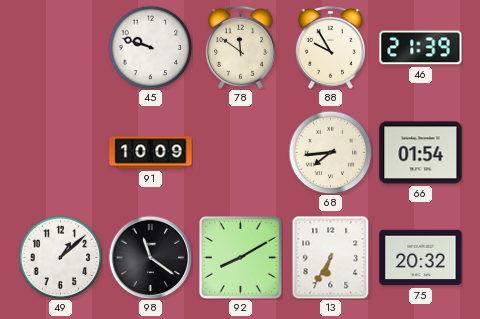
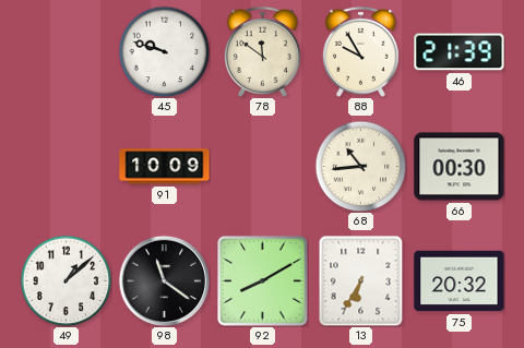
68: 7:44 -> 10:44
66: 01:54 -> 00:30
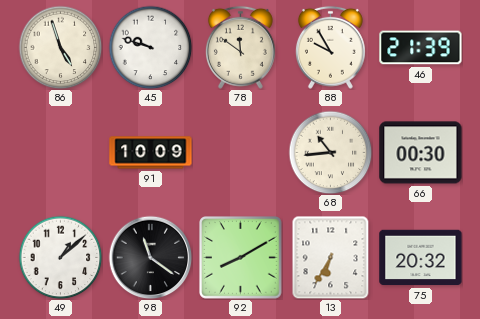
86: none -> 4:57
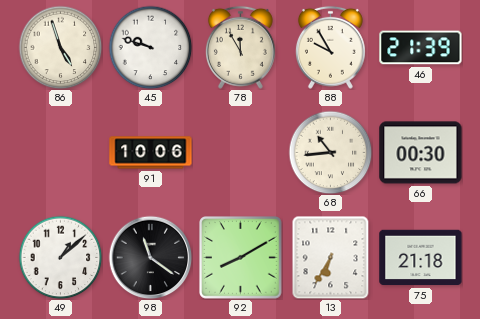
78: 11:51 -> 11:55
91: 10:09 -> 10:06
75: 20:32 -> 21:18
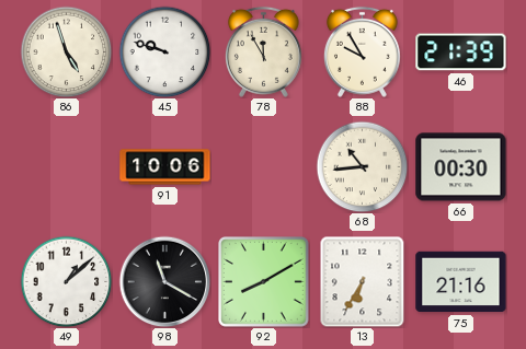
98: 11:21 -> 11:20
75: 21:18 -> 21:16
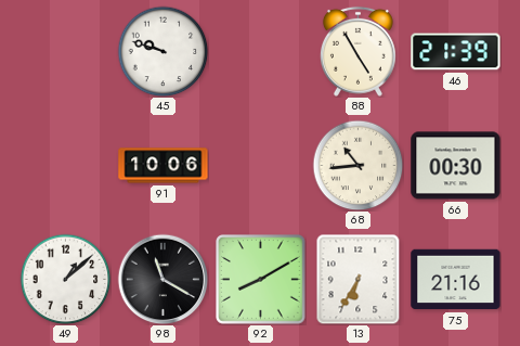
86: 4:57 -> none
78: 11:55 -> none
88: 9:55 -> 4:55
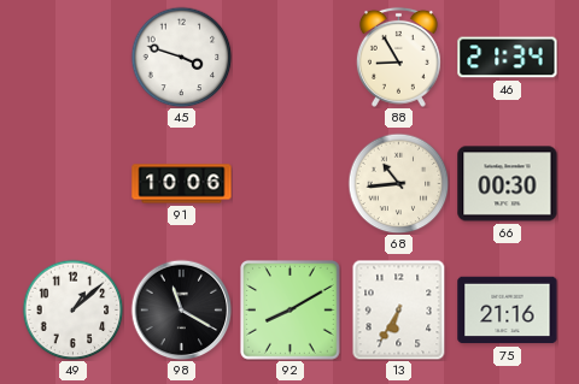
45: 9:48 -> 3:48
88: 4:55 -> 8:55
46: 21:39 -> 21:34
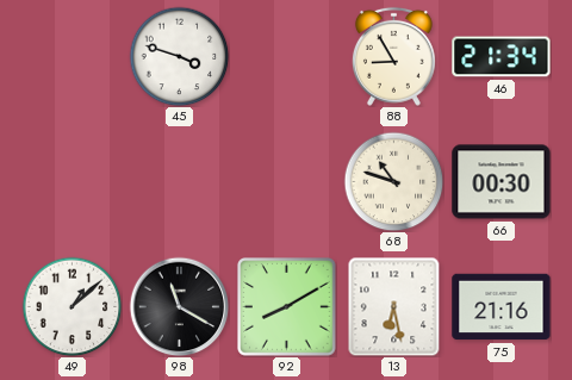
91: 10:06 -> none
68: 10:44 -> 10:48
13: 6:35 -> 6:28
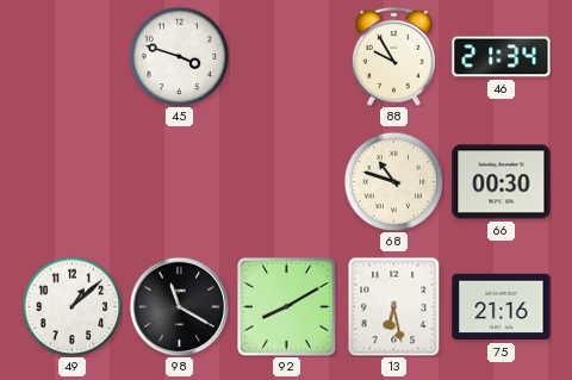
88: 8:55 -> 9:55
